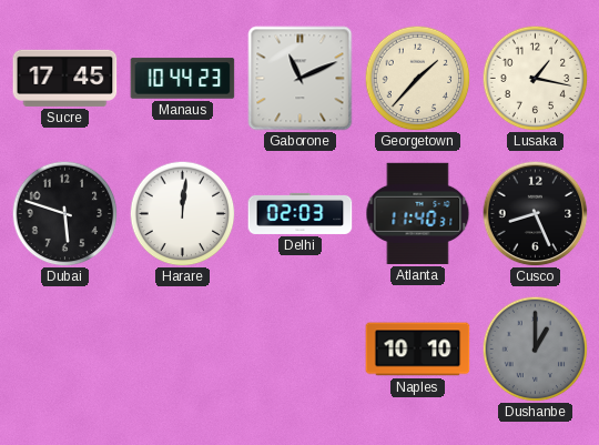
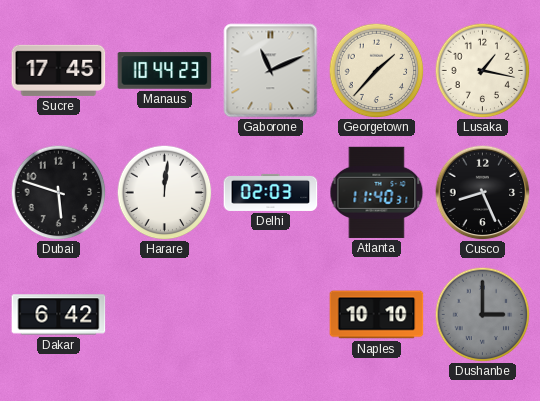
Dakar: none -> 6:42
Dushanbe: 1:00 -> 3:00
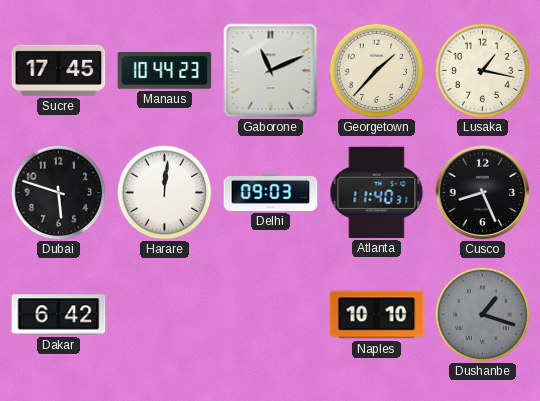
Delhi: 02:03 -> 09:03
Dushanbe: 3:00 -> 1:18
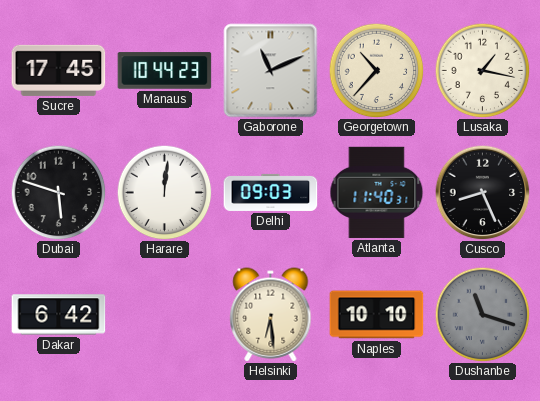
Georgetown: 1:37 -> 10:37
Helsinki: none -> 6:29
Dushanbe: 1:18 -> 11:18
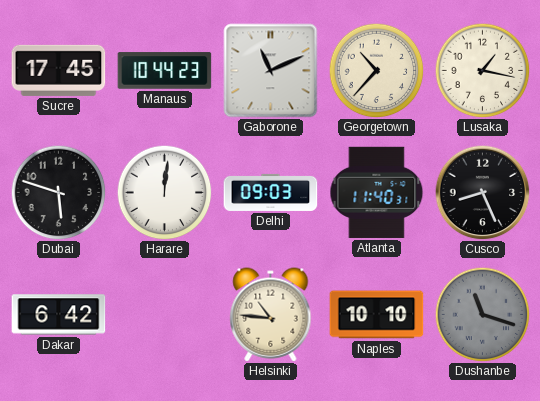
Helsinki: 6:29 -> 10:46
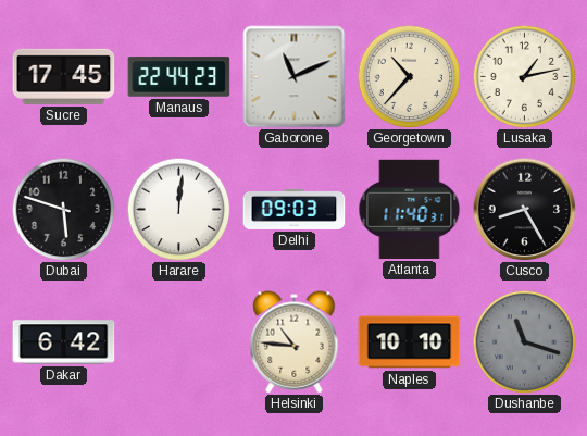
Manaus: 10:44 -> 22:44
Lusaka: 1:17 -> 1:13
Cusco: 8:26 -> 8:25
